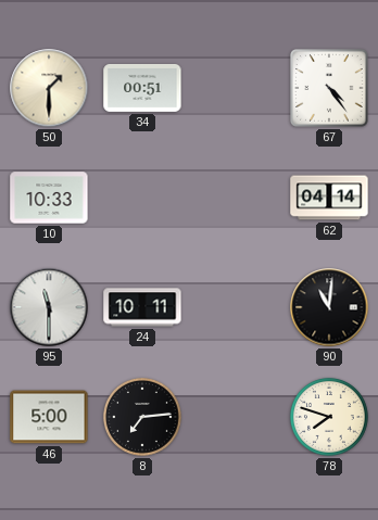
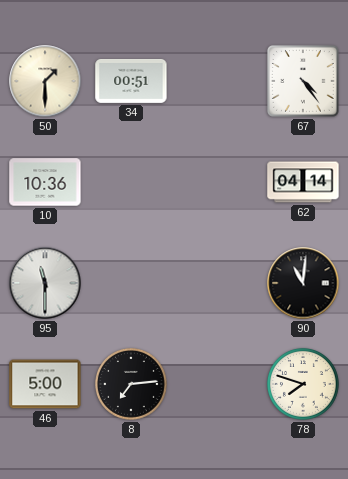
10: 10:33 -> 10:36
24: 10:11 -> none
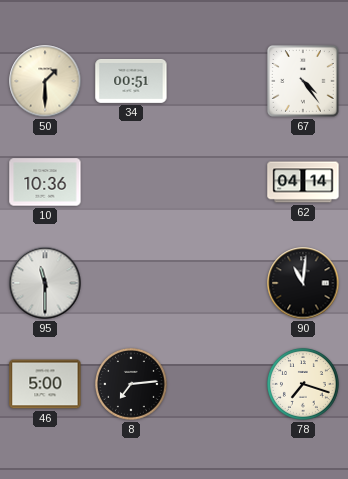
78: 7:48 -> 7:18
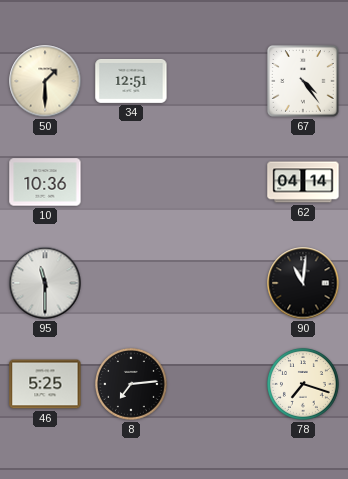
34: 00:51 -> 12:51
46: 5:00 -> 5:25
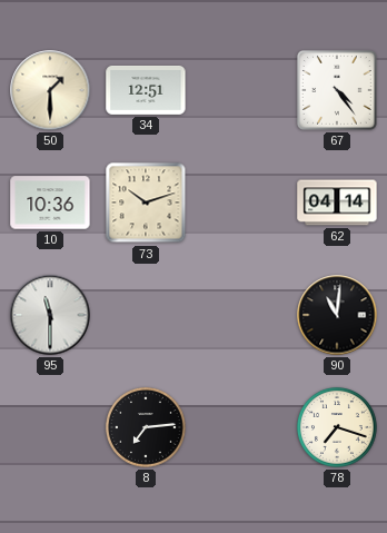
73: none -> 10:12
46: 5:25 -> none
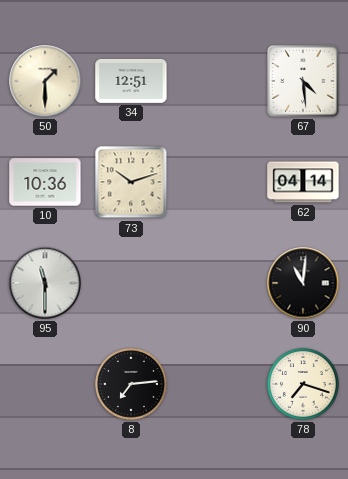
67: 4:24 -> 4:29
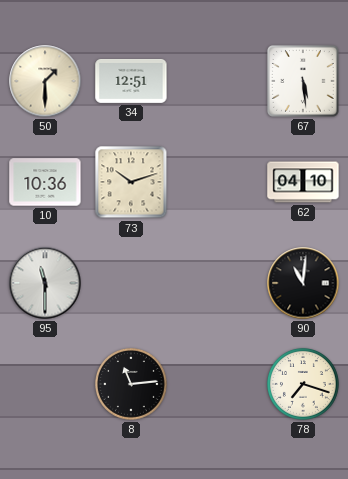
67: 4:29 -> 5:29
62: 04:14 -> 04:10
8: 7:14 -> 11:14
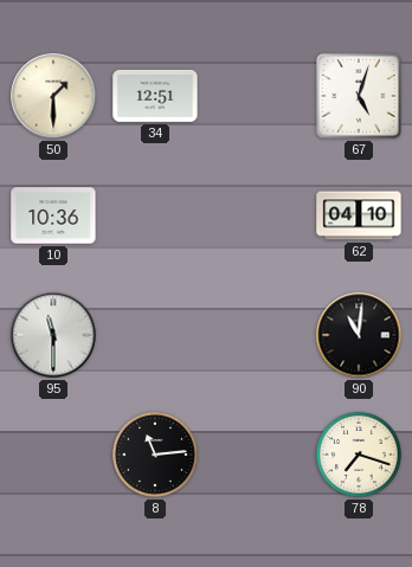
67: 5:29 -> 5:03
73: 10:12 -> none
